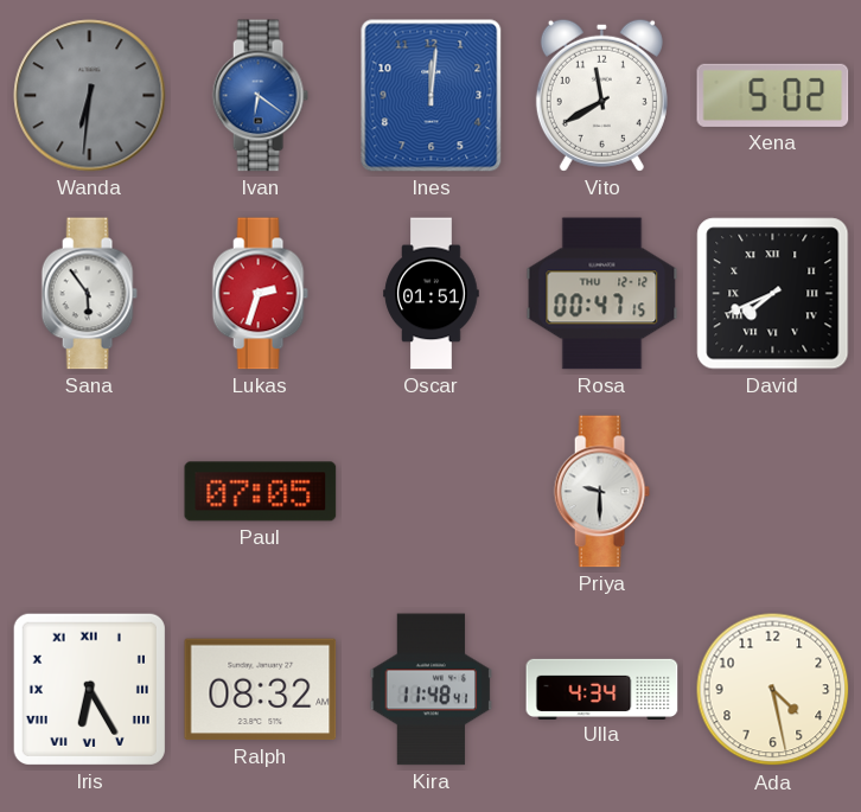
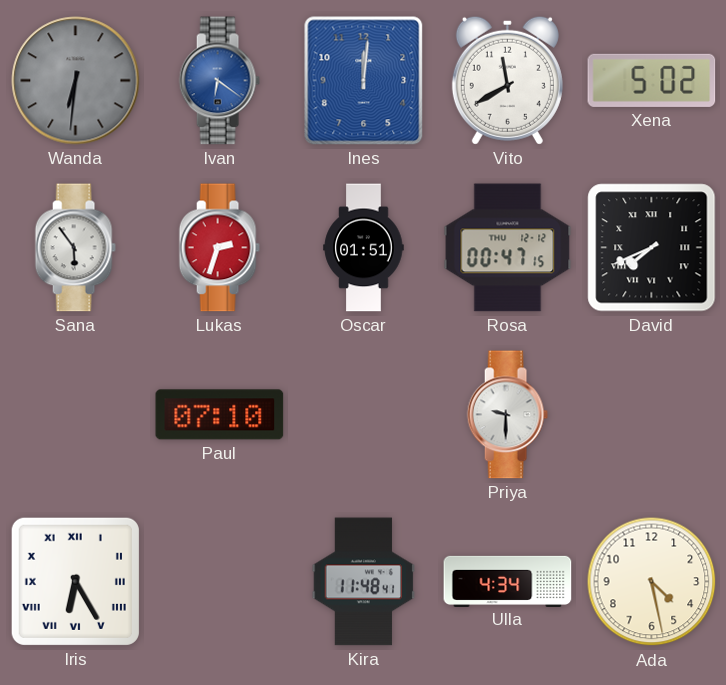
Paul: 07:05 -> 07:10
Ralph: 08:32 -> none
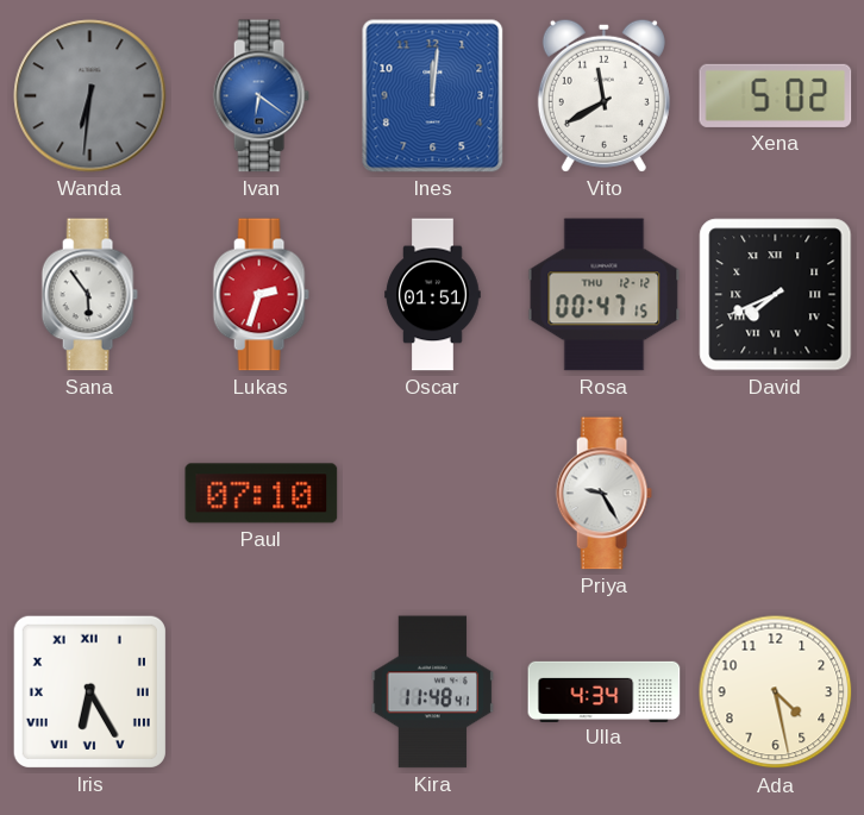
Priya: 9:30 -> 9:25
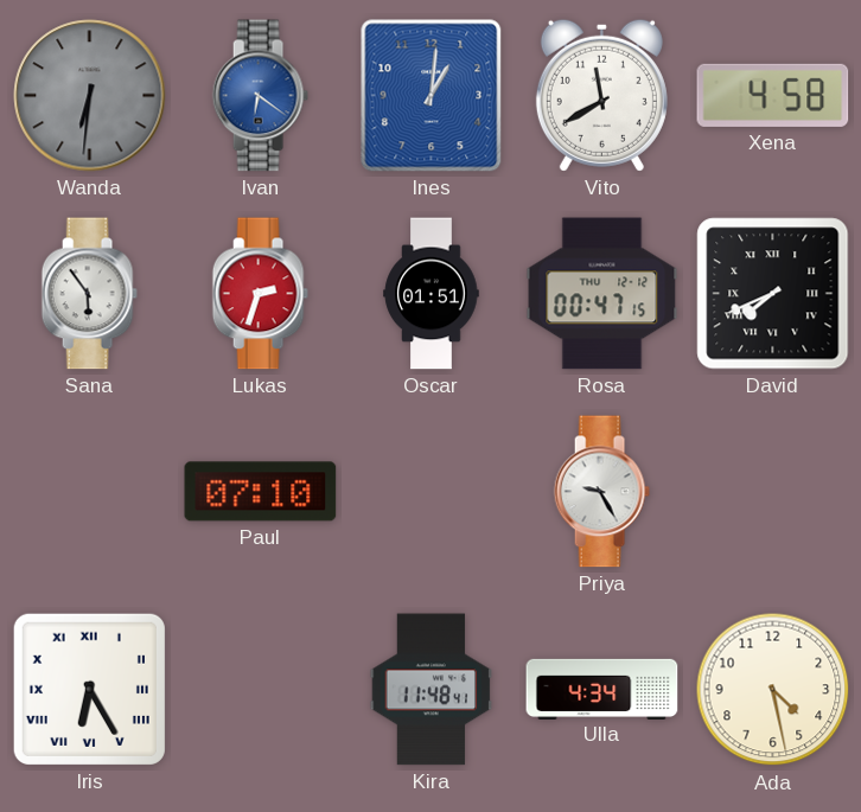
Ines: 12:01 -> 1:01
Xena: 5:02 -> 4:58
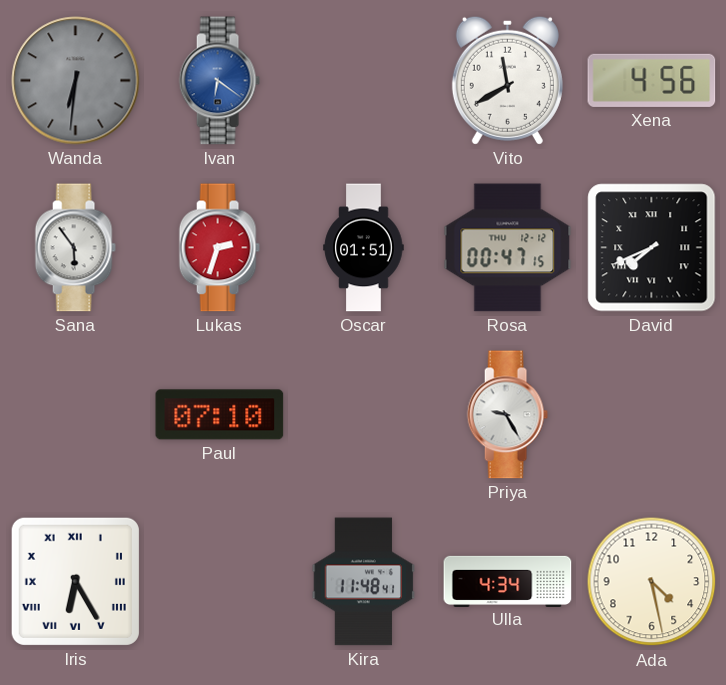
Ines: 1:01 -> none
Xena: 4:58 -> 4:56
